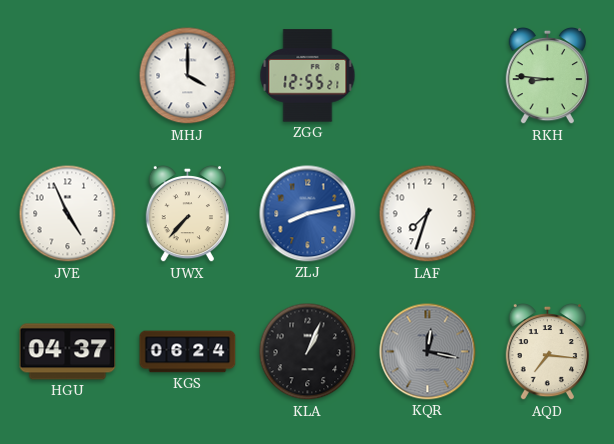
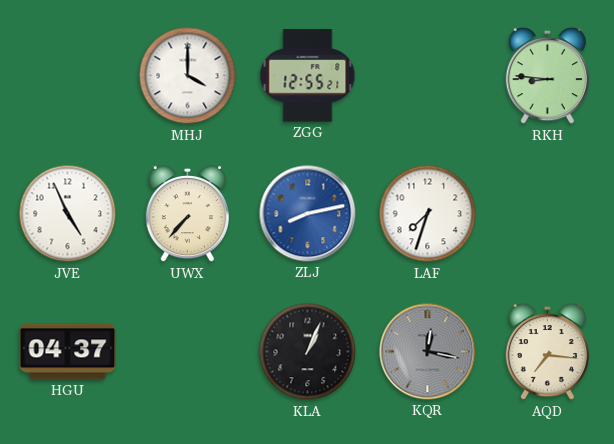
KGS: 06:24 -> none
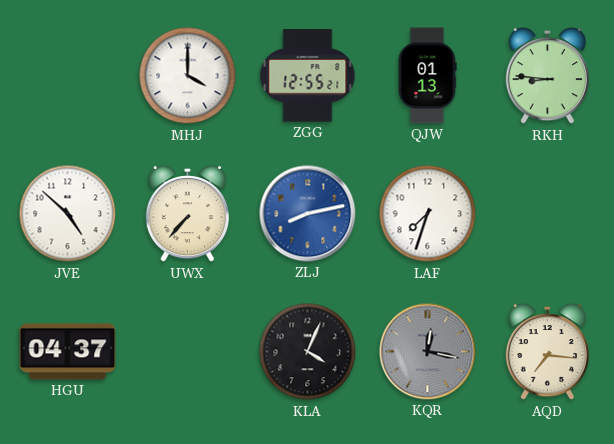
QJW: none -> 01:13
JVE: 4:56 -> 4:52
KLA: 1:04 -> 4:04
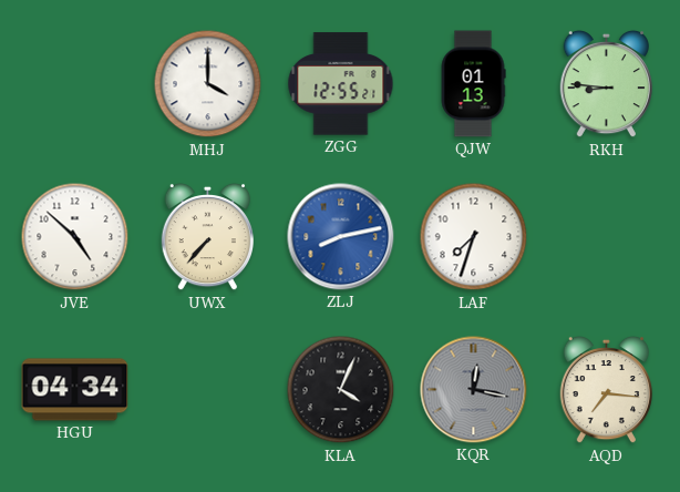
HGU: 04:37 -> 04:34
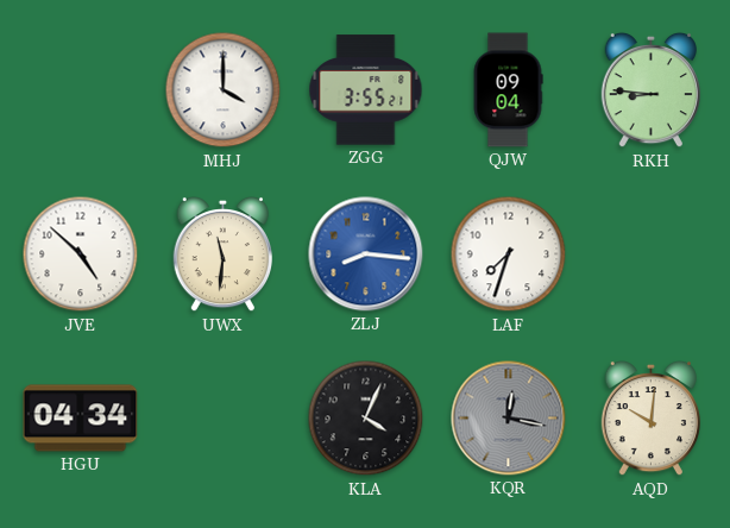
ZGG: 12:55 -> 3:55
QJW: 01:13 -> 09:04
UWX: 7:37 -> 11:31
ZLJ: 8:13 -> 8:16
AQD: 7:16 -> 10:01
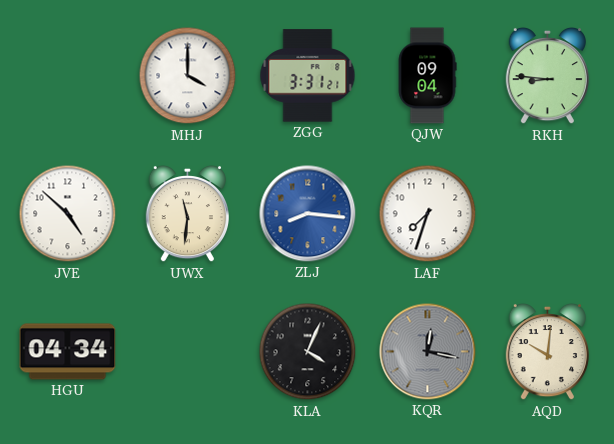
ZGG: 3:55 -> 3:31
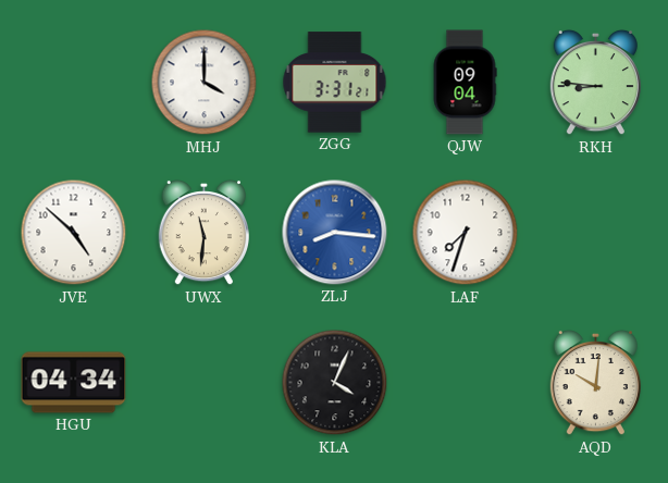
KQR: 12:17 -> none
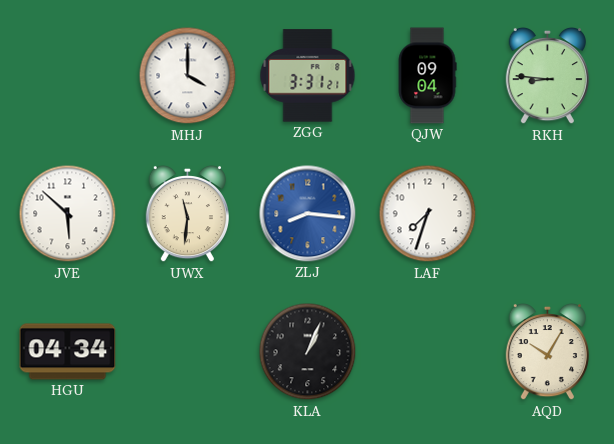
JVE: 4:52 -> 5:52
KLA: 4:04 -> 1:04
AQD: 10:01 -> 10:05
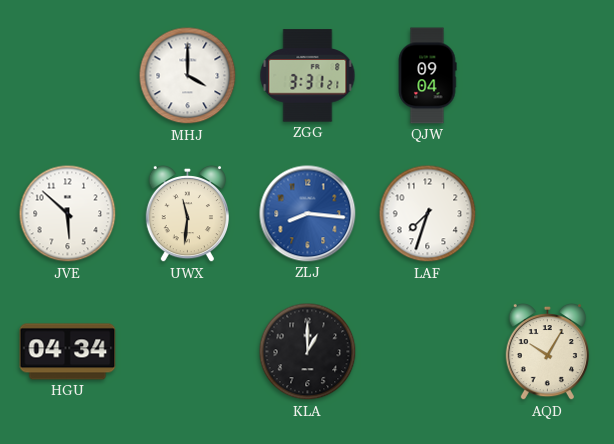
RKH: 8:46 -> none
KLA: 1:04 -> 1:00
